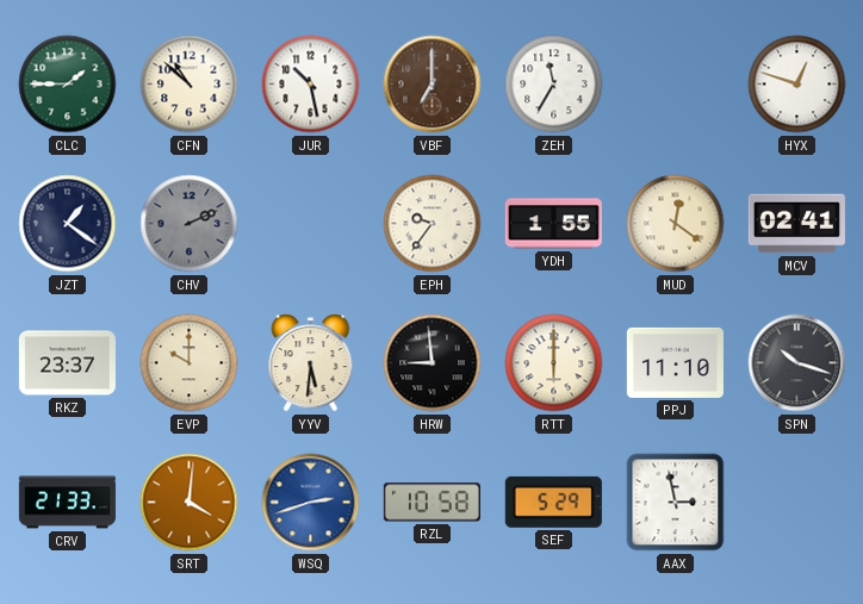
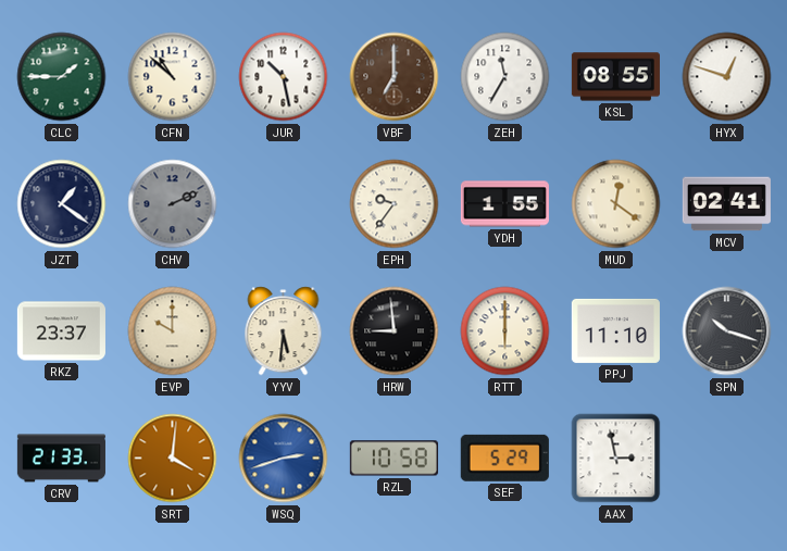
KSL: none -> 08:55
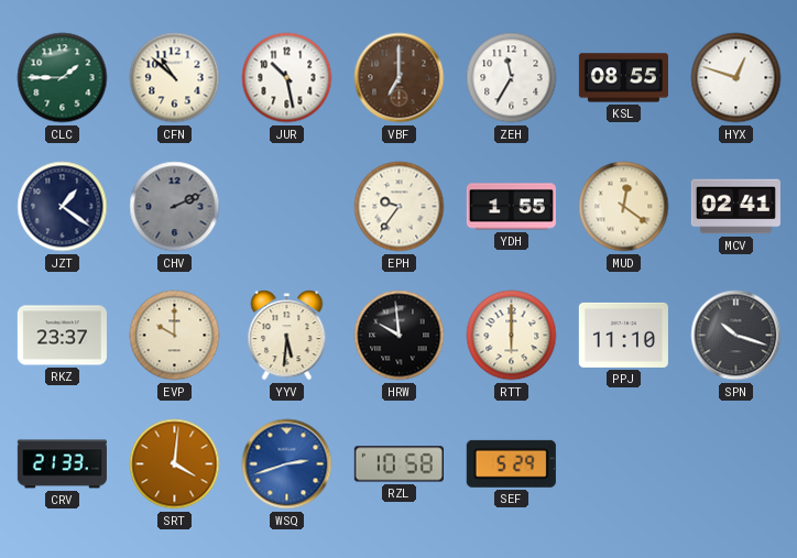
HRW: 8:59 -> 9:59
AAX: 2:58 -> none
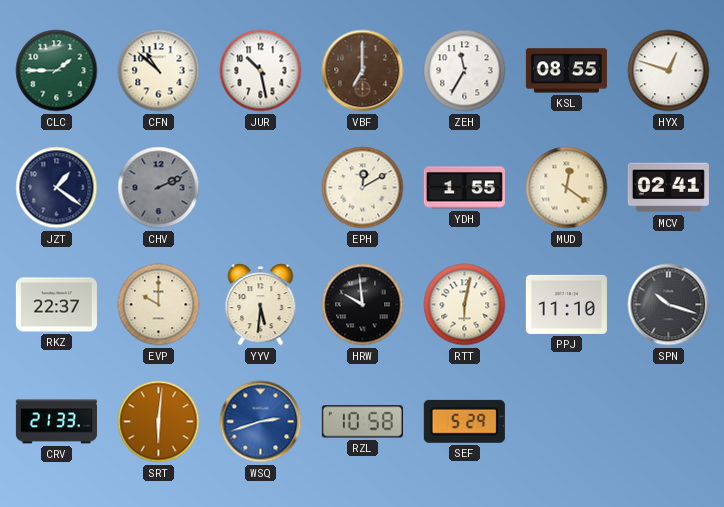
EPH: 9:36 -> 12:10
RKZ: 23:37 -> 22:37
RTT: 6:00 -> 6:02
SRT: 4:01 -> 6:01
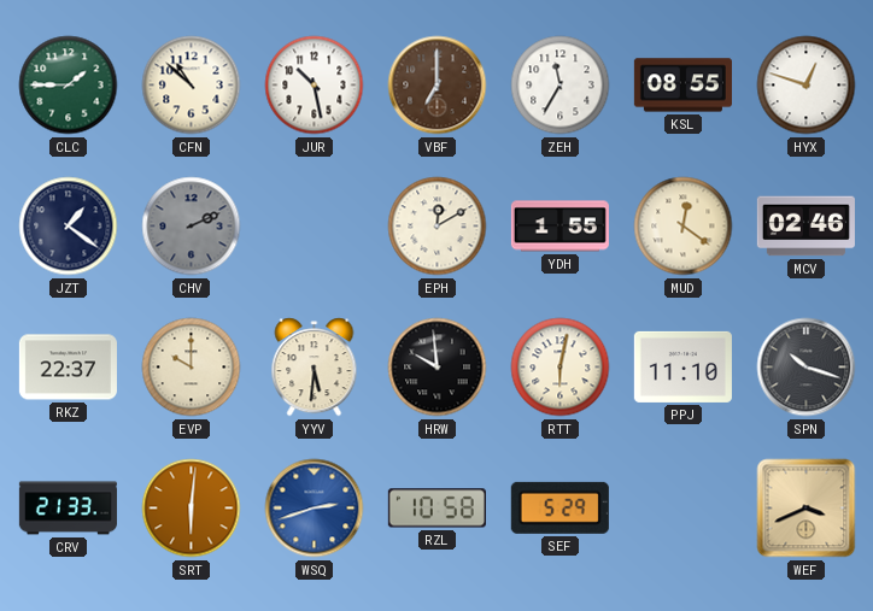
MCV: 02:41 -> 02:46
WEF: none -> 3:41
